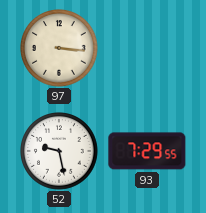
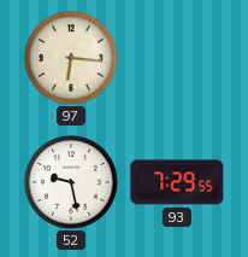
97: 3:16 -> 6:16
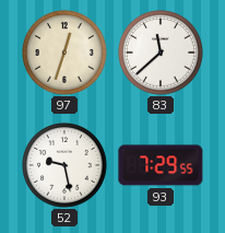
97: 6:16 -> 12:33
83: none -> 11:38
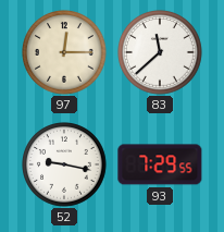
97: 12:33 -> 12:15
52: 9:28 -> 9:17
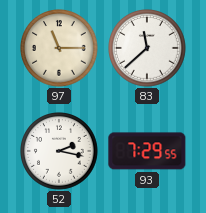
97: 12:15 -> 11:15
52: 9:17 -> 2:17
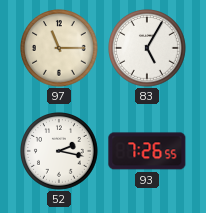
83: 11:38 -> 5:05
93: 7:29 -> 7:26
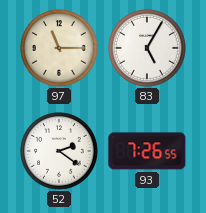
52: 2:17 -> 2:21
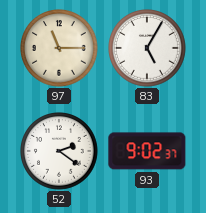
93: 7:26 -> 9:02
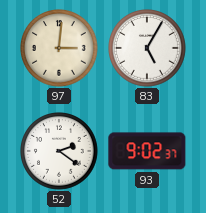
97: 11:15 -> 3:01
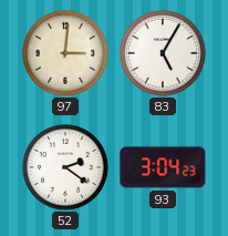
93: 9:02 -> 3:04
